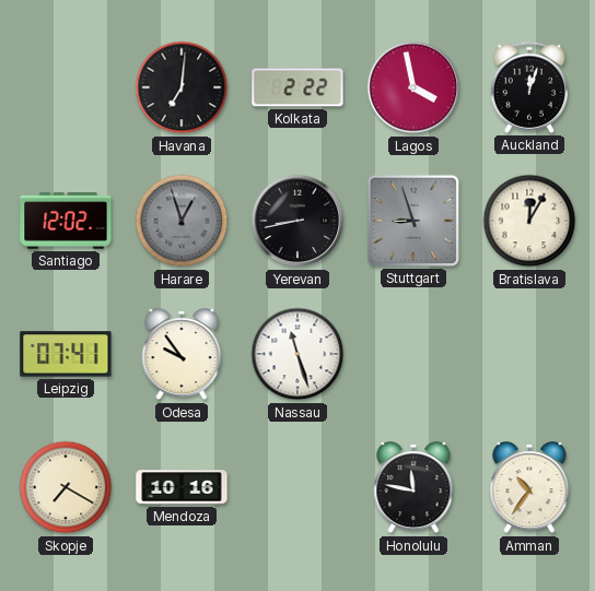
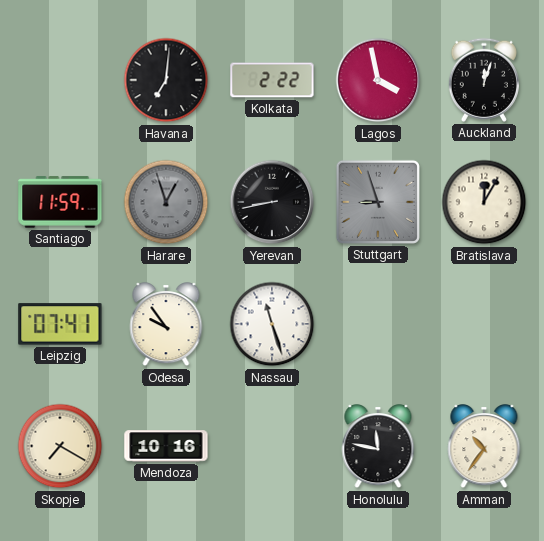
Santiago: 12:02 -> 11:59
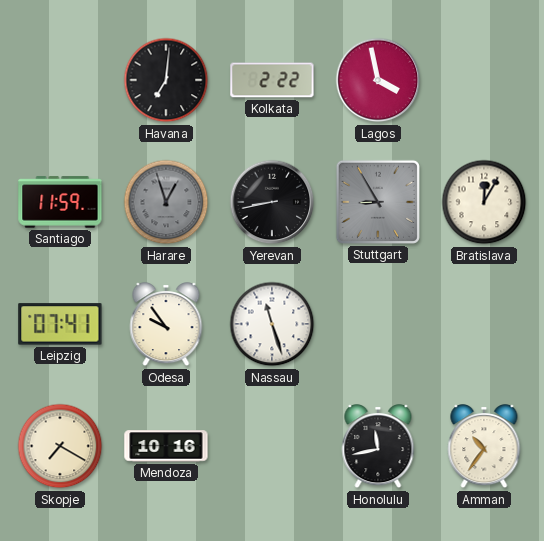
Auckland: 12:03 -> none
Stuttgart: 8:57 -> 8:55
Honolulu: 11:47 -> 11:43
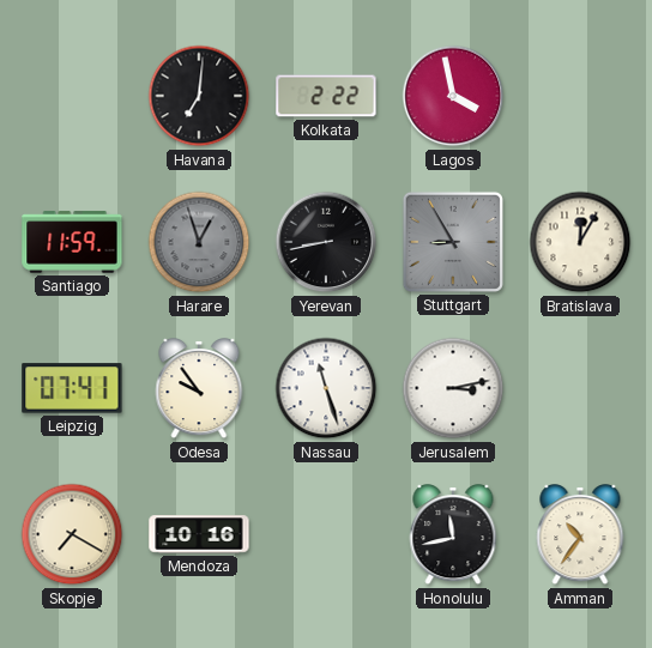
Jerusalem: none -> 3:13
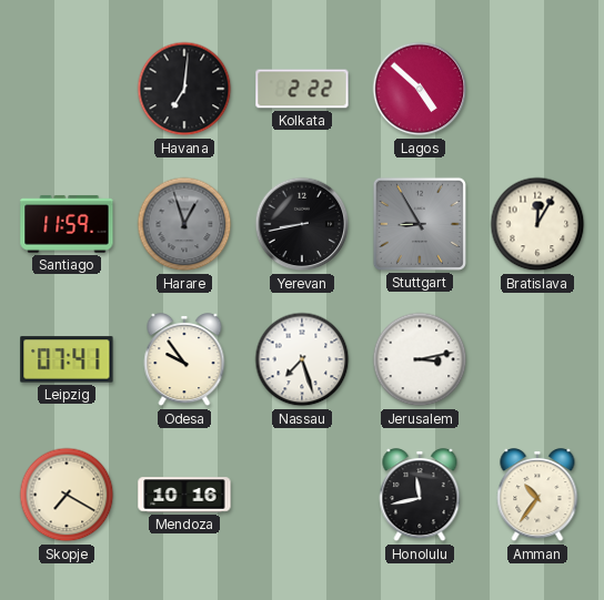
Lagos: 3:58 -> 4:52
Nassau: 11:27 -> 7:27
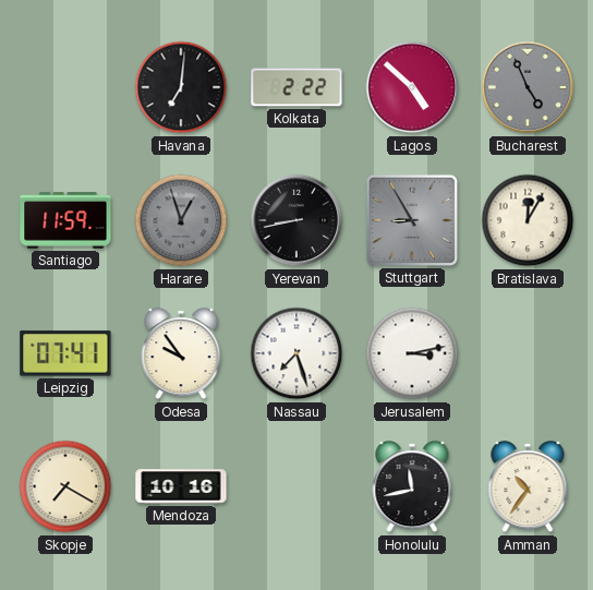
Bucharest: none -> 4:56
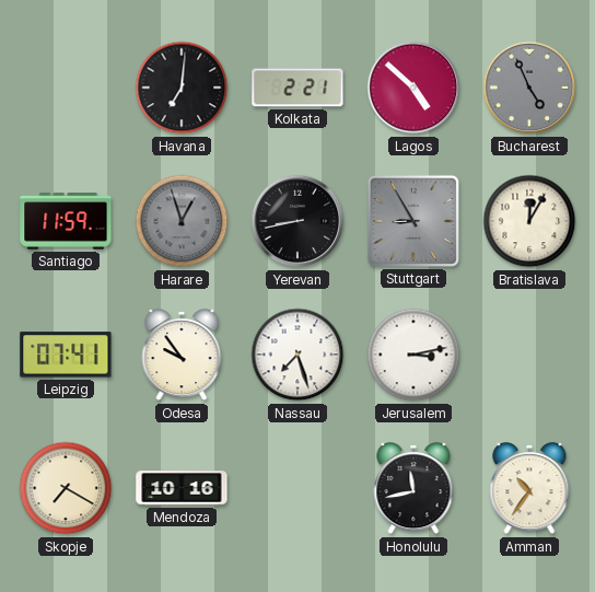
Kolkata: 2:22 -> 2:21
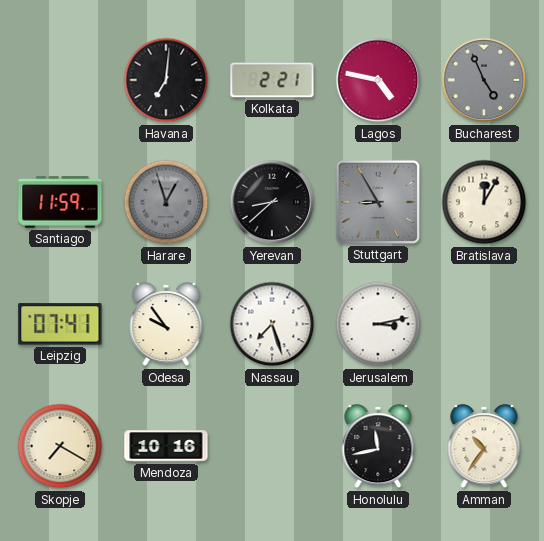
Lagos: 4:52 -> 4:47
Yerevan: 8:43 -> 8:38
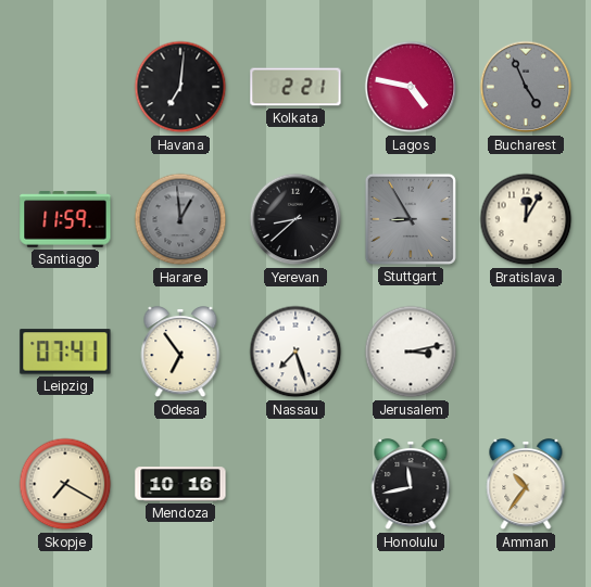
Harare: 12:57 -> 12:59
Odesa: 9:54 -> 6:54
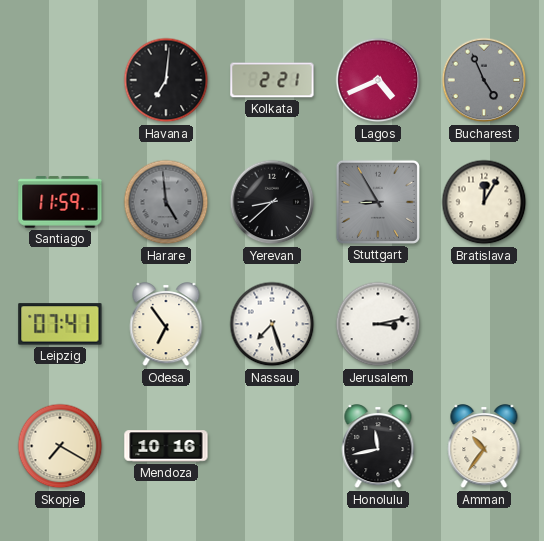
Lagos: 4:47 -> 4:41
Harare: 12:59 -> 4:59
